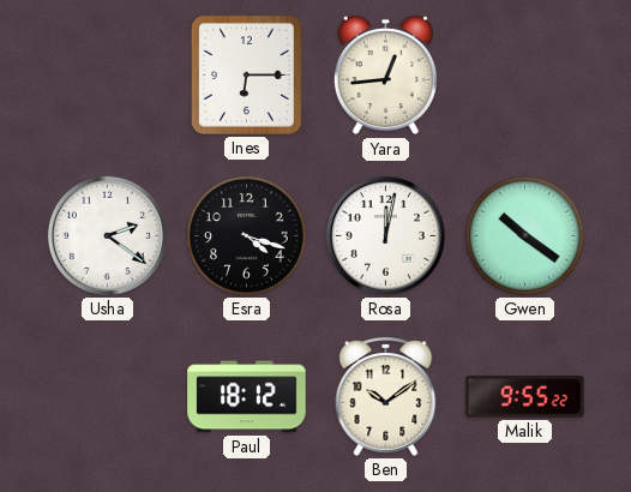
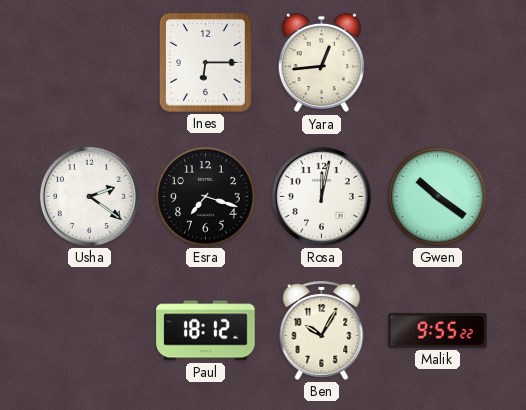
Esra: 4:18 -> 7:18
Ben: 10:09 -> 10:05
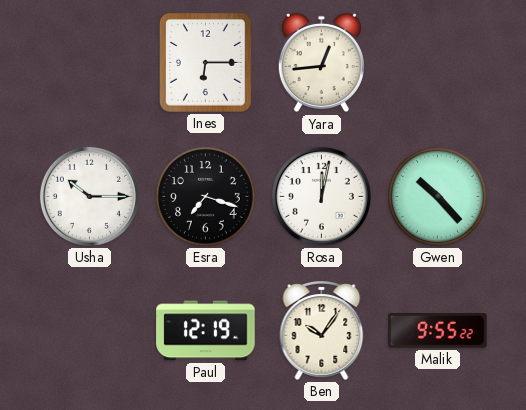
Usha: 2:21 -> 10:15
Gwen: 10:21 -> 10:23
Paul: 18:12 -> 12:19
Ben: 10:05 -> 10:06
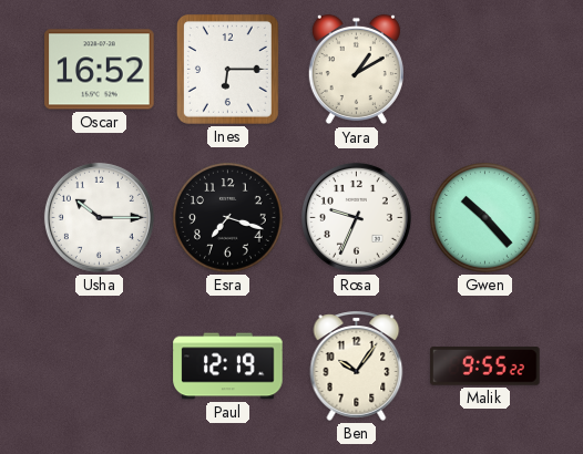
Oscar: none -> 16:52
Yara: 12:44 -> 1:10
Rosa: 12:02 -> 9:34
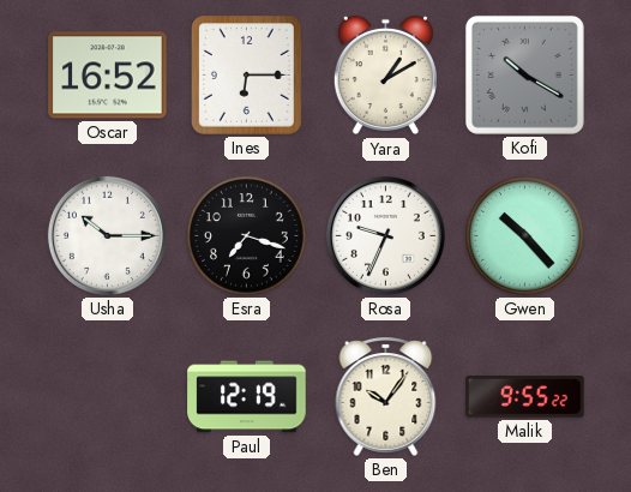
Kofi: none -> 10:20
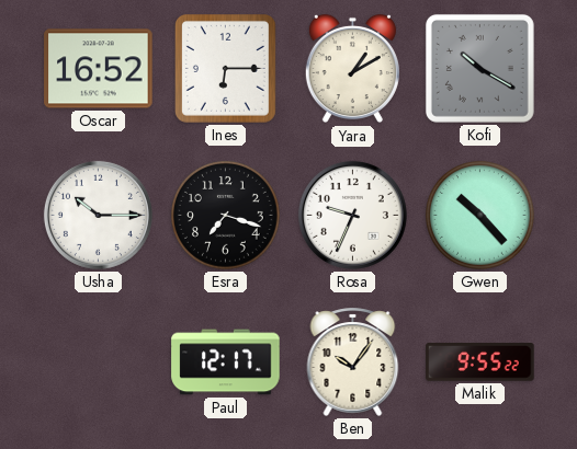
Paul: 12:19 -> 12:17
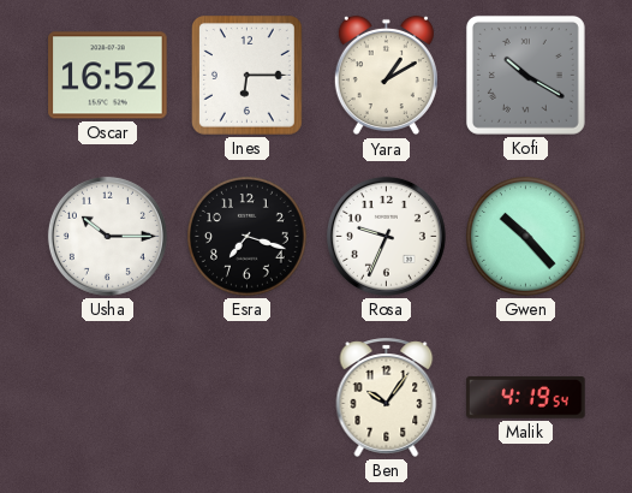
Paul: 12:17 -> none
Malik: 9:55 -> 4:19
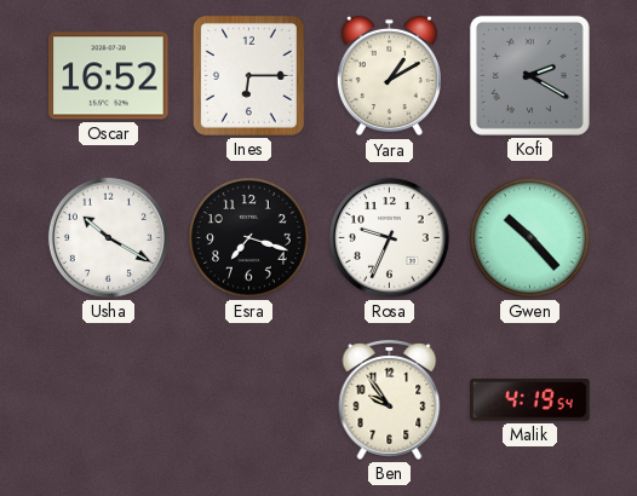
Kofi: 10:20 -> 2:20
Usha: 10:15 -> 10:20
Ben: 10:06 -> 9:54
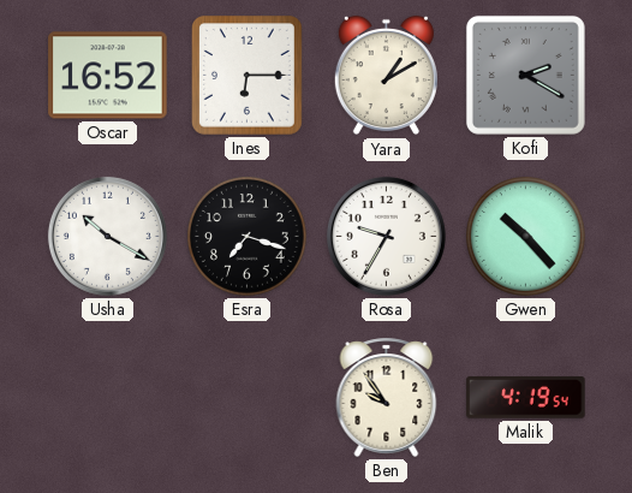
Rosa: 9:34 -> 9:35
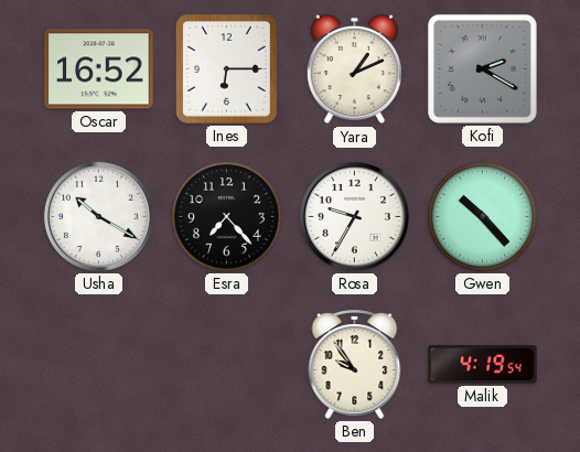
Yara: 1:10 -> 1:11
Esra: 7:18 -> 7:23
